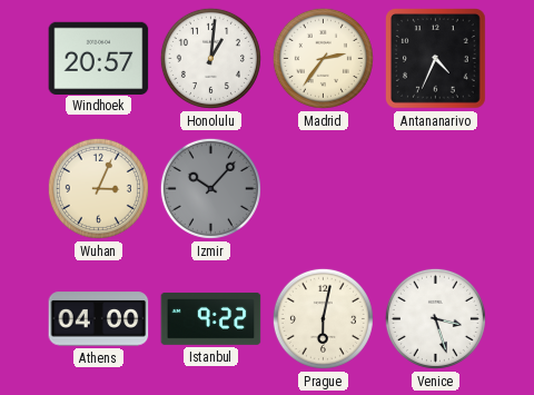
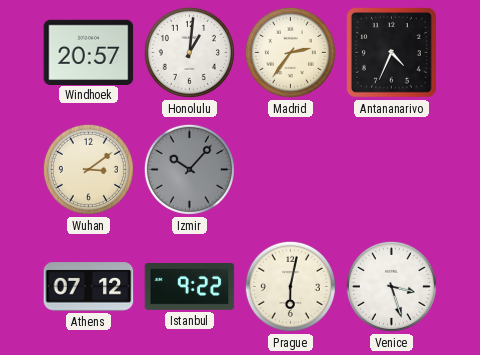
Wuhan: 3:04 -> 3:09
Athens: 04:00 -> 07:12
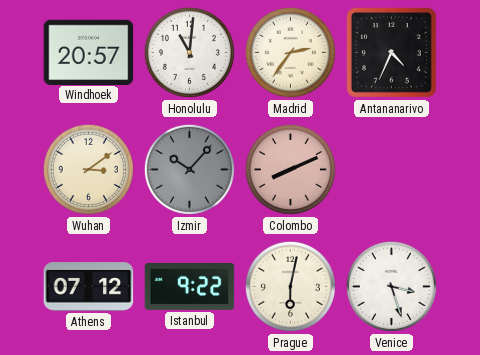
Honolulu: 1:01 -> 11:01
Colombo: none -> 8:11
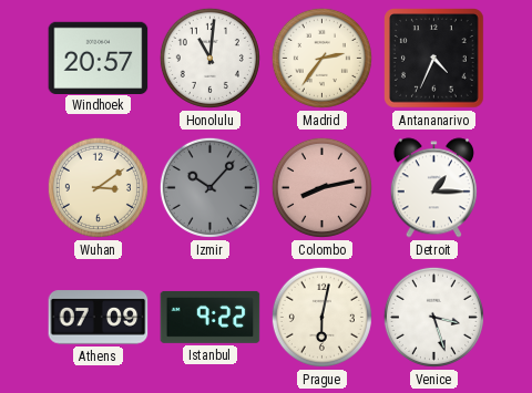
Colombo: 8:11 -> 8:13
Detroit: none -> 1:15
Athens: 07:12 -> 07:09
